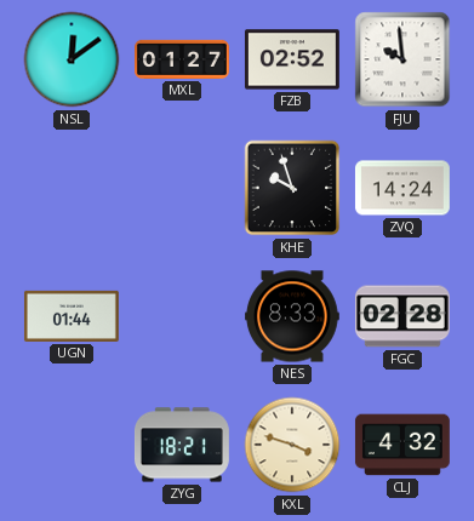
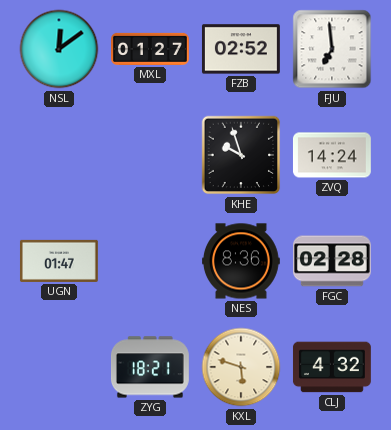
FJU: 9:59 -> 6:59
UGN: 01:44 -> 01:47
NES: 8:33 -> 8:36
KXL: 3:48 -> 5:48
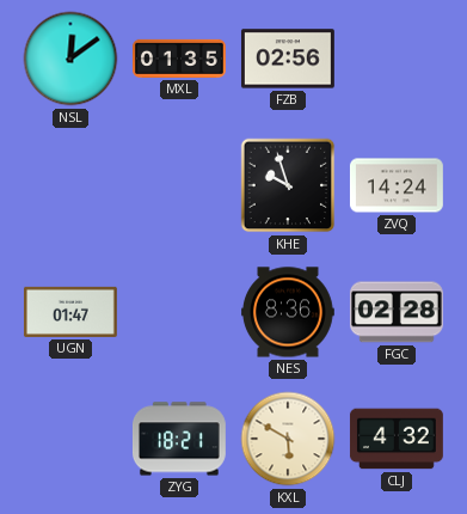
MXL: 01:27 -> 01:35
FZB: 02:52 -> 02:56
FJU: 6:59 -> none
KXL: 5:48 -> 5:50
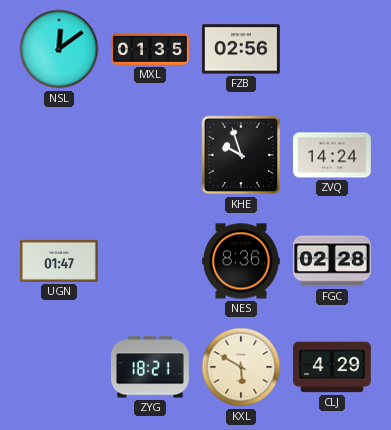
CLJ: 4:32 -> 4:29
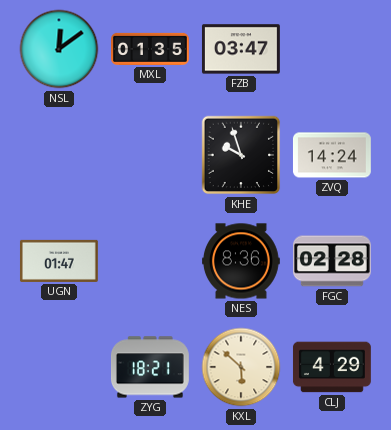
FZB: 02:56 -> 03:47
KXL: 5:50 -> 5:52
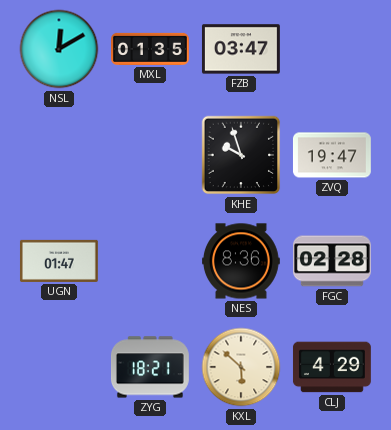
NSL: 12:09 -> 12:10
ZVQ: 14:24 -> 19:47
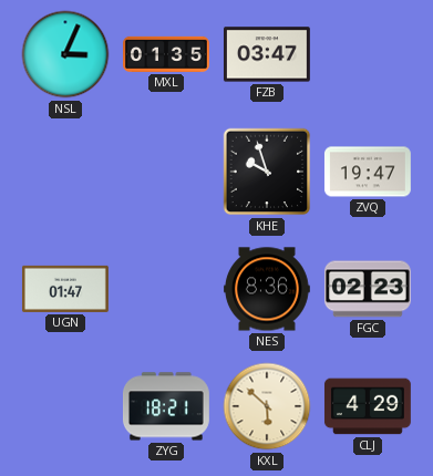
NSL: 12:10 -> 3:04
FGC: 02:28 -> 02:23
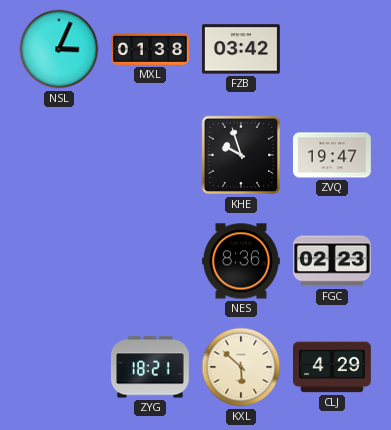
MXL: 01:35 -> 01:38
FZB: 03:47 -> 03:42
UGN: 01:47 -> none
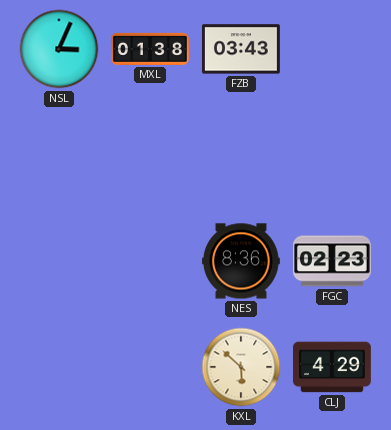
FZB: 03:42 -> 03:43
KHE: 9:57 -> none
ZVQ: 19:47 -> none
ZYG: 18:21 -> none
